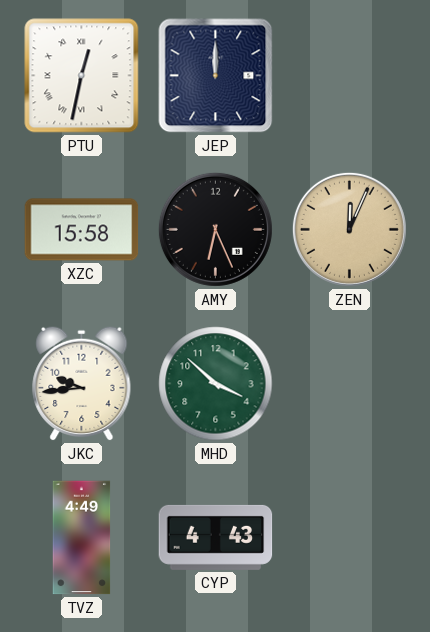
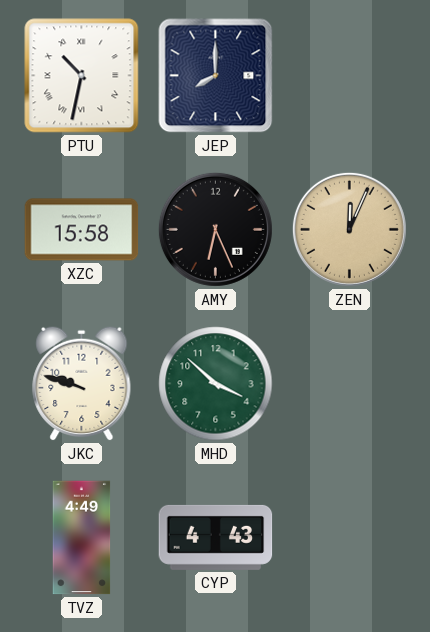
PTU: 12:32 -> 10:32
JEP: 12:00 -> 8:00
JKC: 9:44 -> 9:48
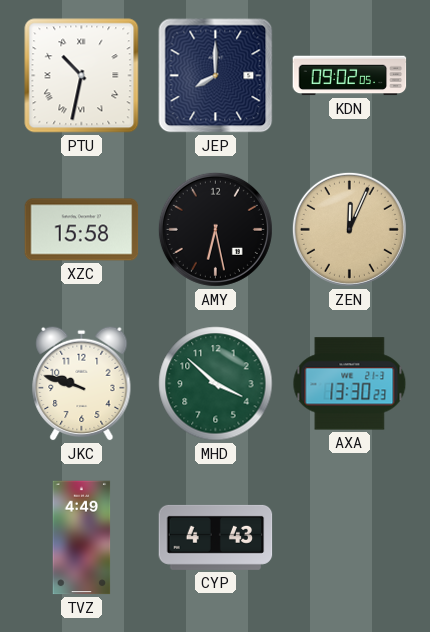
KDN: none -> 09:02
AMY: 6:26 -> 6:28
AXA: none -> 13:30
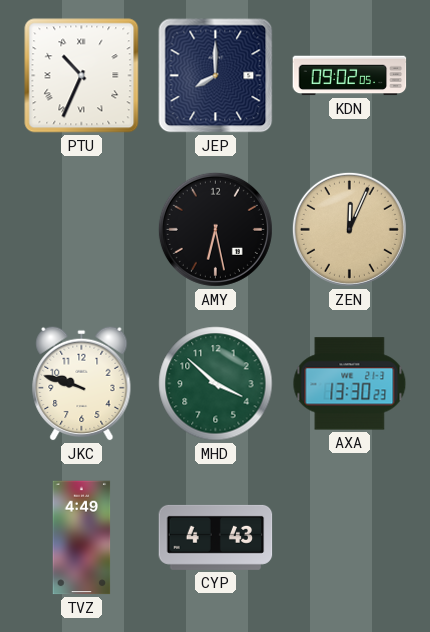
PTU: 10:32 -> 10:34
XZC: 15:58 -> none
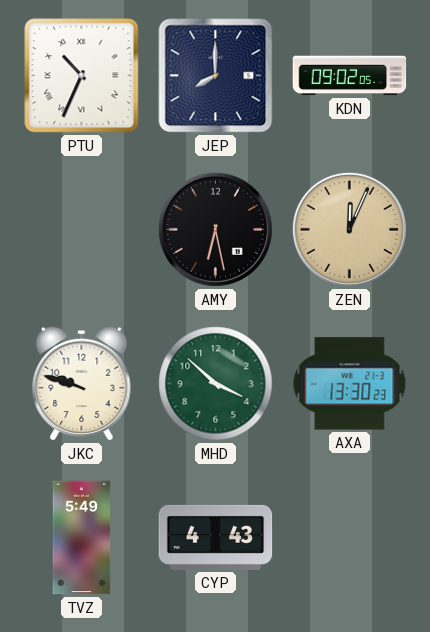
TVZ: 4:49 -> 5:49
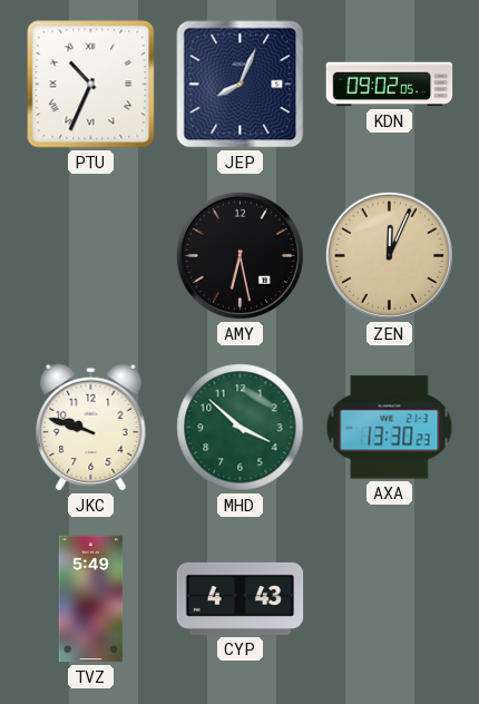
JEP: 8:00 -> 8:04
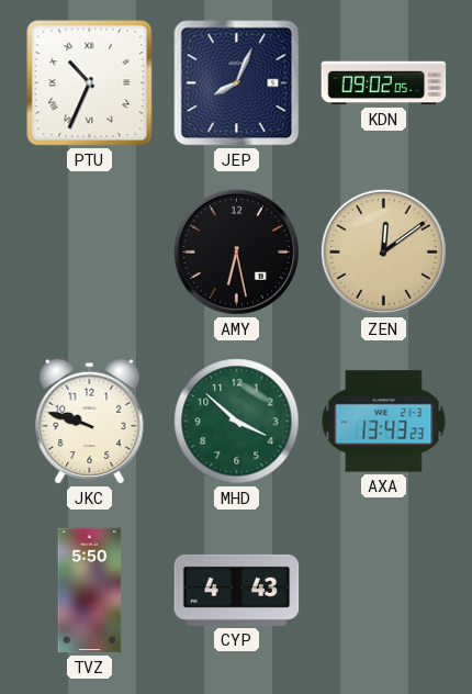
ZEN: 12:04 -> 12:09
AXA: 13:30 -> 13:43
TVZ: 5:49 -> 5:50
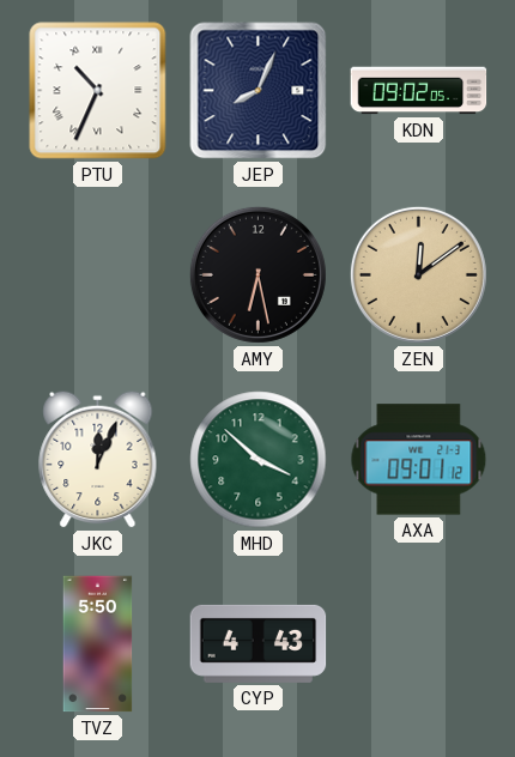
JKC: 9:48 -> 12:04
AXA: 13:43 -> 09:01
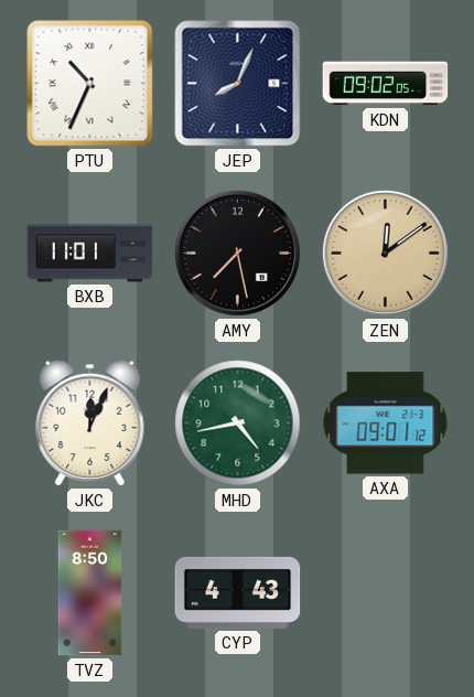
BXB: none -> 11:01
AMY: 6:28 -> 7:28
MHD: 3:52 -> 4:43
TVZ: 5:50 -> 8:50
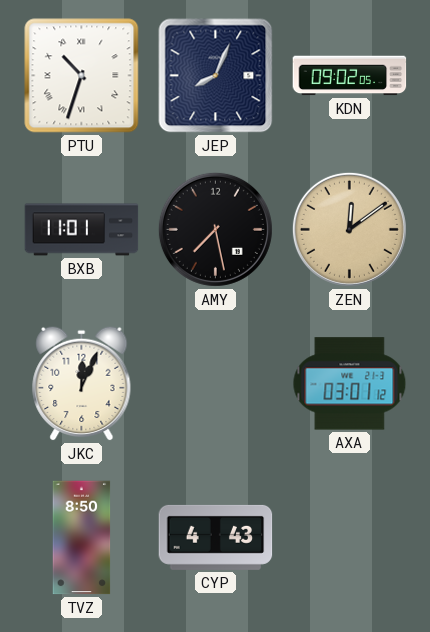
PTU: 10:34 -> 10:33
MHD: 4:43 -> none
AXA: 09:01 -> 03:01
